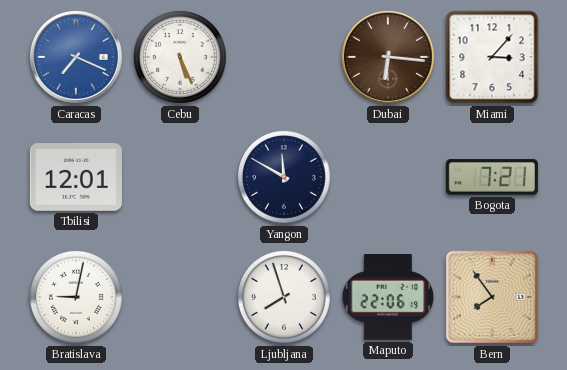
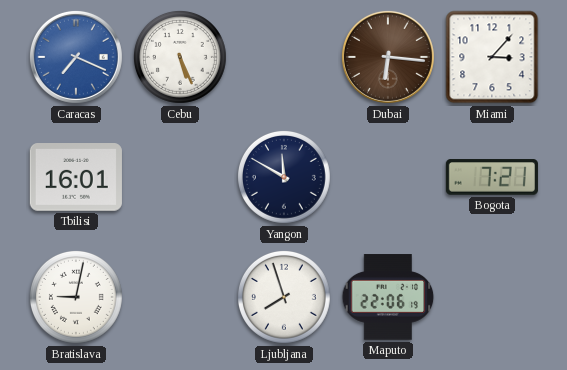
Tbilisi: 12:01 -> 16:01
Bern: 7:54 -> none
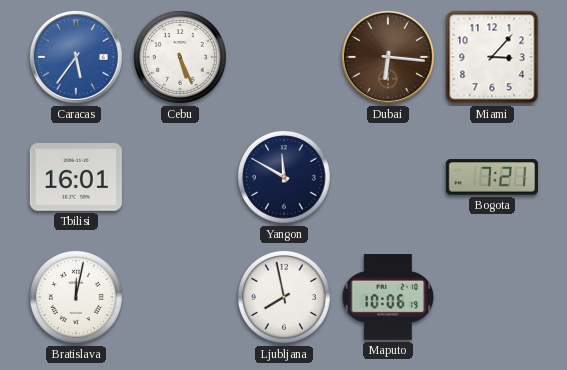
Caracas: 7:19 -> 5:36
Bratislava: 9:02 -> 12:02
Ljubljana: 7:57 -> 7:58
Maputo: 22:06 -> 10:06
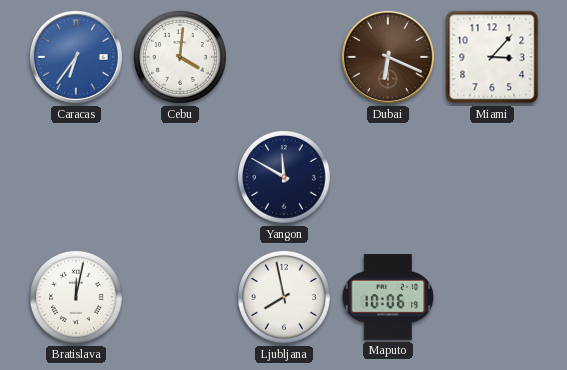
Caracas: 5:36 -> 6:36
Cebu: 5:26 -> 4:01
Dubai: 6:16 -> 6:19
Tbilisi: 16:01 -> none
Bogota: 7:21 -> none
